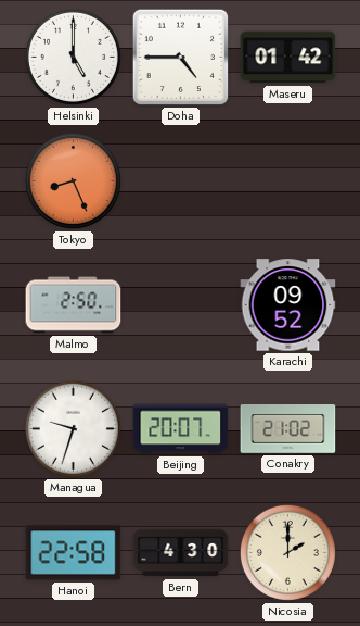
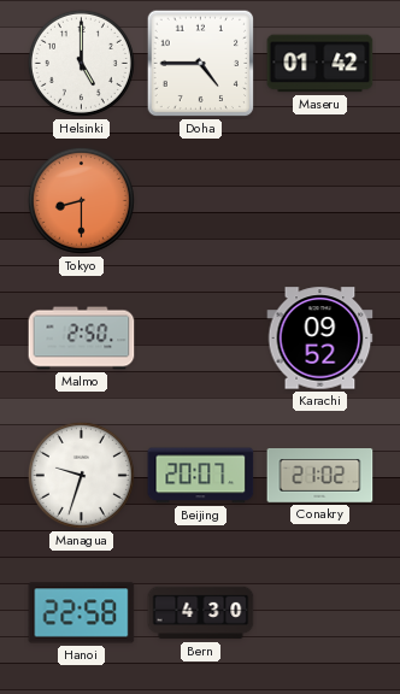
Tokyo: 8:26 -> 8:30
Nicosia: 2:00 -> none
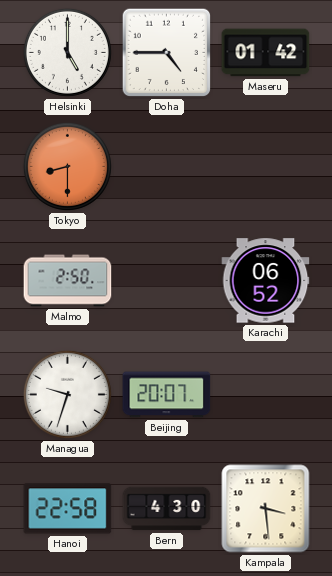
Karachi: 09:52 -> 06:52
Conakry: 21:02 -> none
Kampala: none -> 3:29
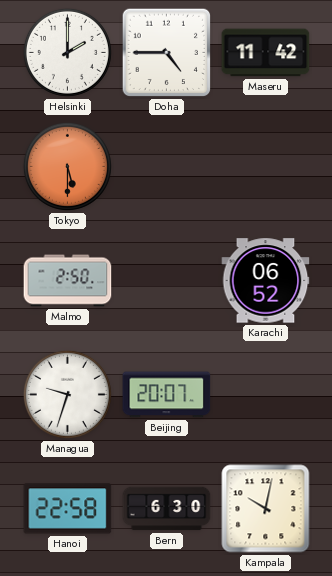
Helsinki: 5:00 -> 2:00
Maseru: 01:42 -> 11:42
Tokyo: 8:30 -> 5:30
Bern: 4:30 -> 6:30
Kampala: 3:29 -> 10:02
